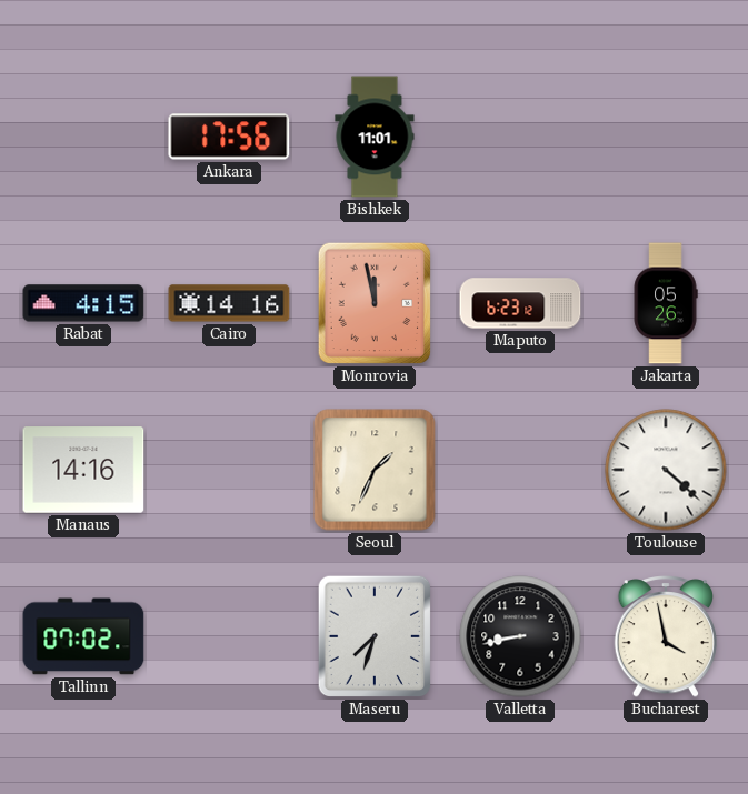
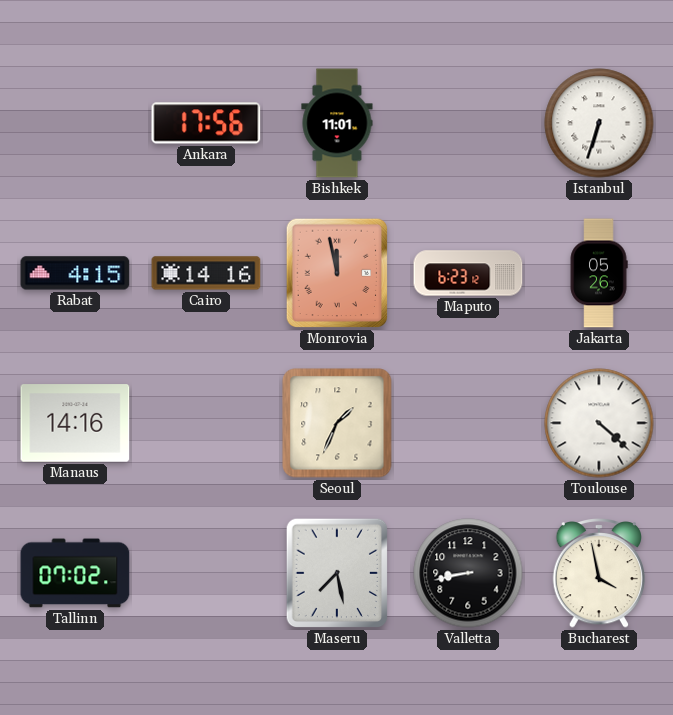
Istanbul: none -> 6:33
Maseru: 7:33 -> 7:28
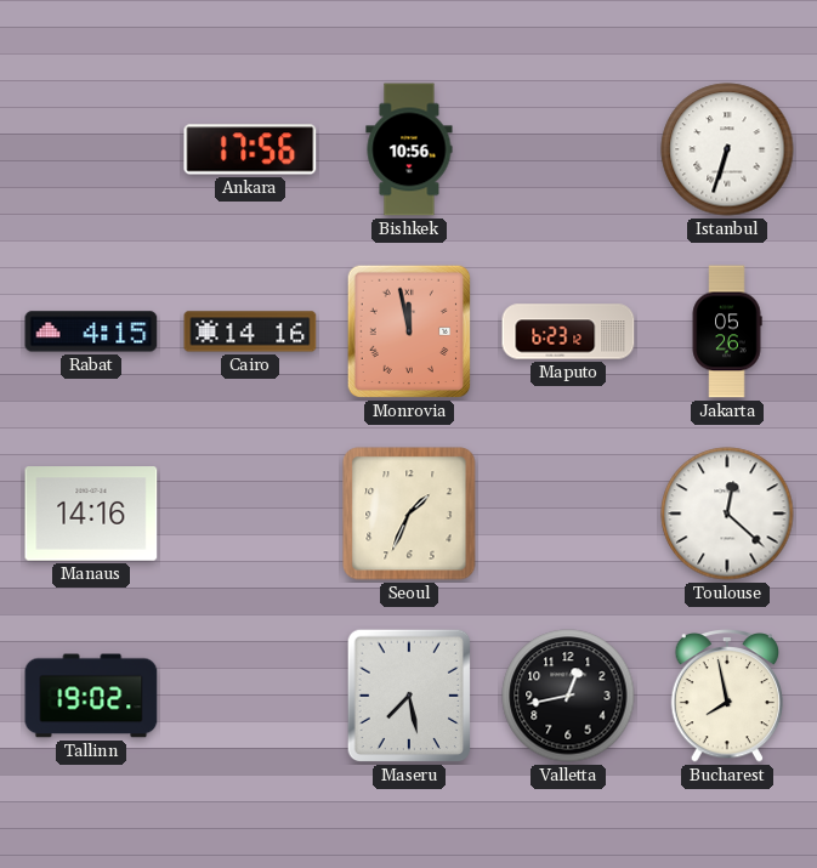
Bishkek: 11:01 -> 10:56
Toulouse: 4:22 -> 12:22
Tallinn: 07:02 -> 19:02
Valletta: 8:43 -> 12:43
Bucharest: 3:58 -> 7:58
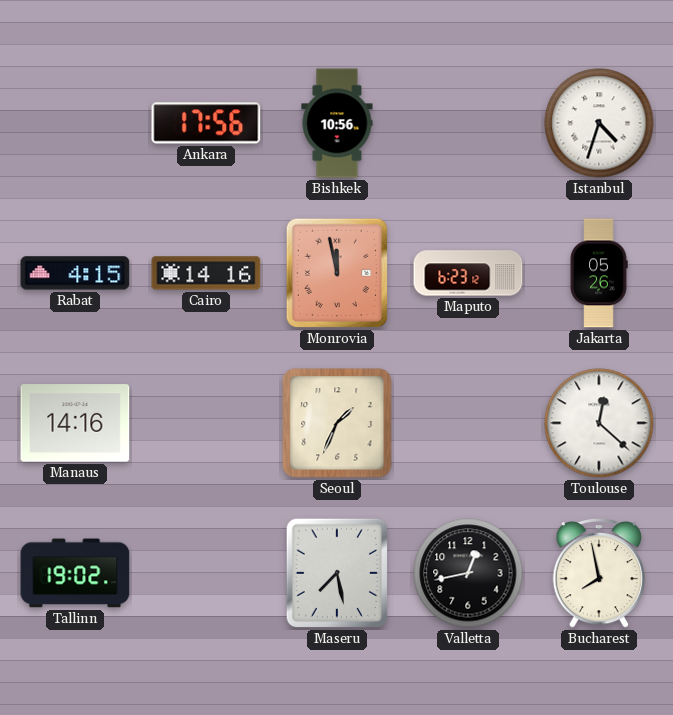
Istanbul: 6:33 -> 4:33
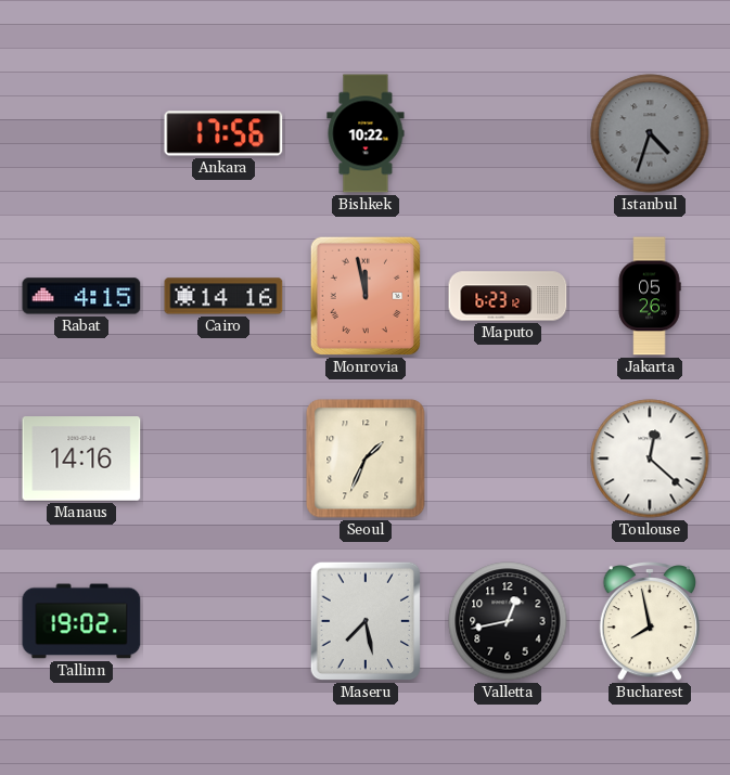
Bishkek: 10:56 -> 10:22
Istanbul dial: white -> grey
